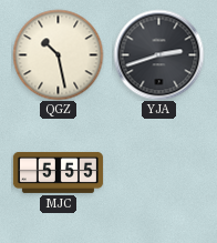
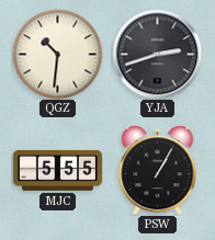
QGZ: 10:28 -> 10:31
PSW: none -> 1:05
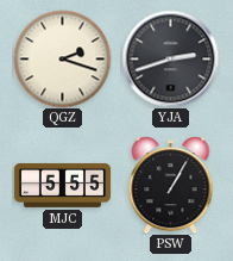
QGZ: 10:31 -> 2:18
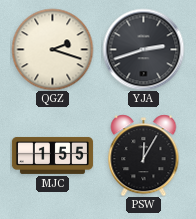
MJC: 5:55 -> 1:55
PSW: 1:05 -> 12:05
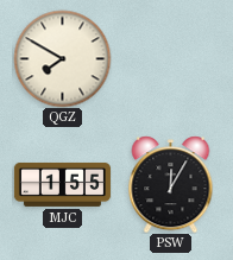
QGZ: 2:18 -> 7:50
YJA: 2:42 -> none
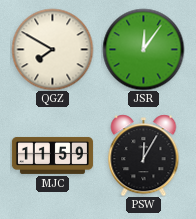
JSR: none -> 12:06
MJC: 1:55 -> 11:59
